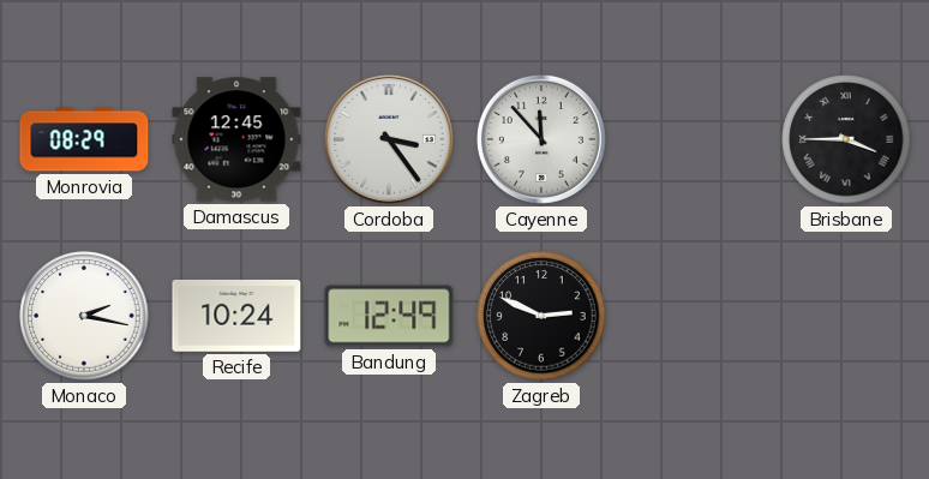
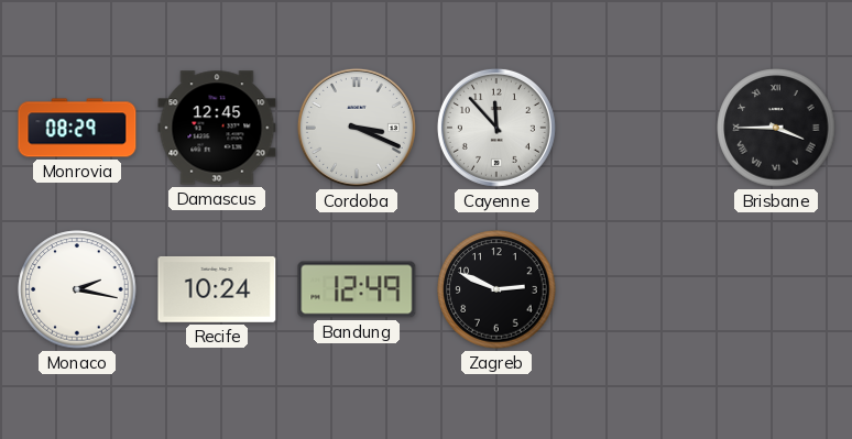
Cordoba: 3:24 -> 3:19
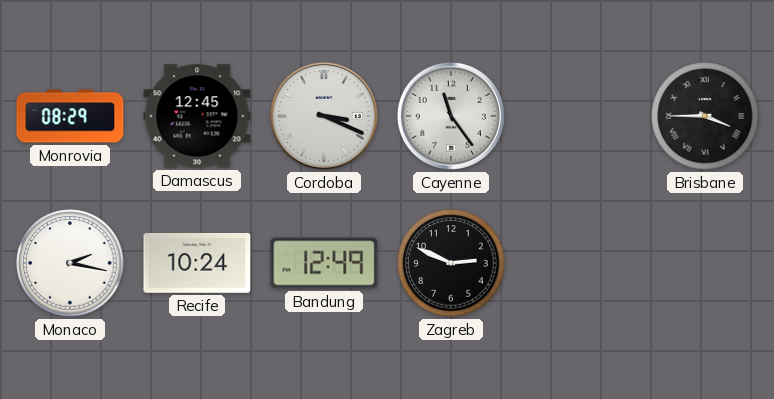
Cayenne: 11:53 -> 11:24
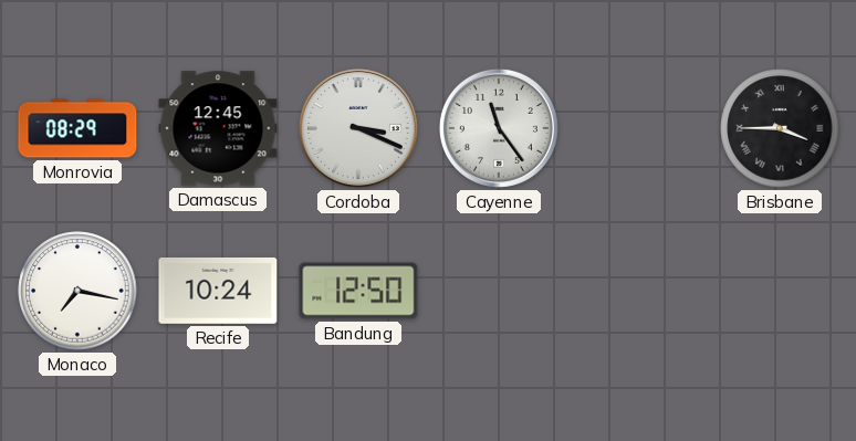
Monaco: 2:17 -> 7:17
Bandung: 12:49 -> 12:50
Zagreb: 2:49 -> none
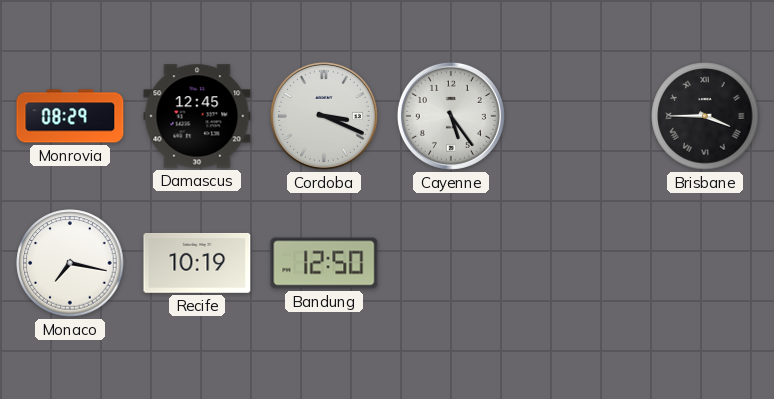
Cayenne: 11:24 -> 5:24
Recife: 10:24 -> 10:19
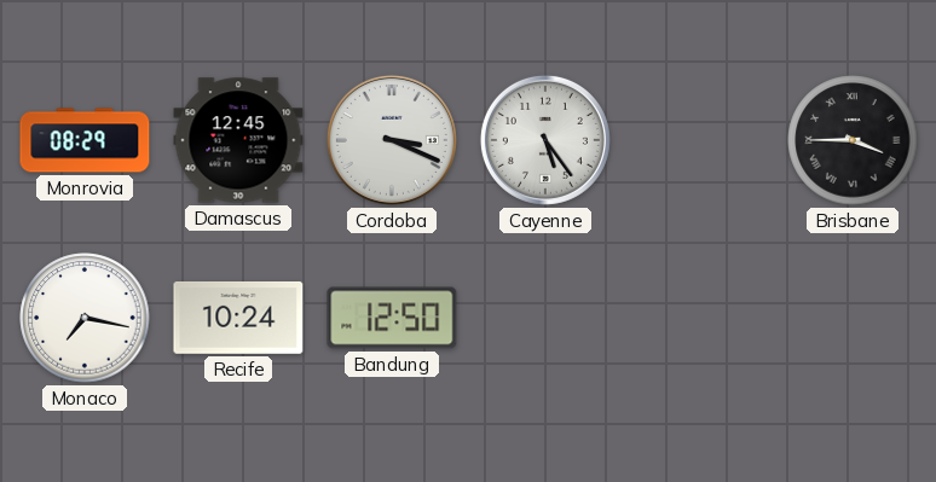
Recife: 10:19 -> 10:24
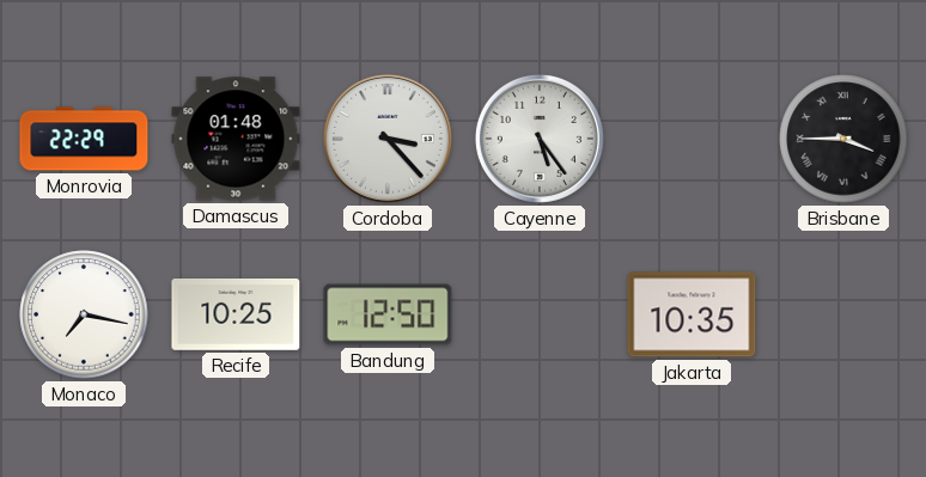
Monrovia: 08:29 -> 22:29
Damascus: 12:45 -> 01:48
Cordoba: 3:19 -> 3:23
Recife: 10:24 -> 10:25
Jakarta: none -> 10:35
